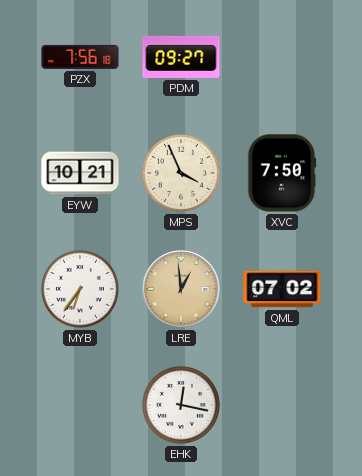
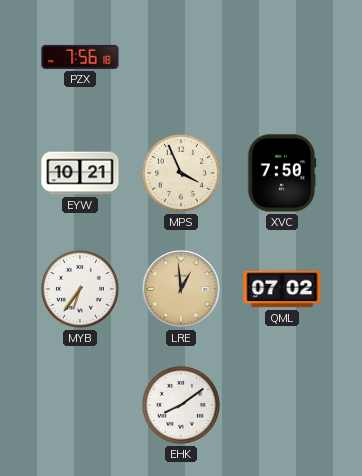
PDM: 09:27 -> none
EHK: 12:17 -> 8:09
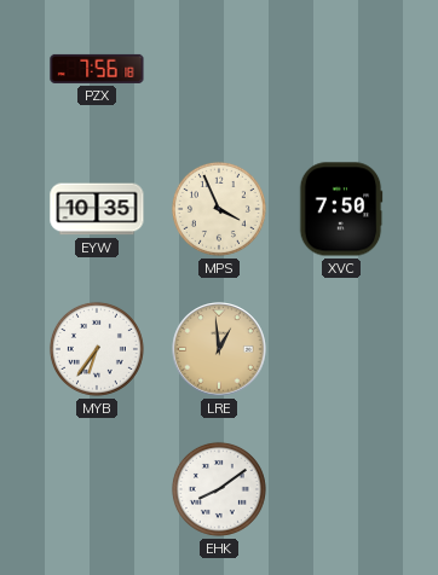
EYW: 10:21 -> 10:35
QML: 07:02 -> none
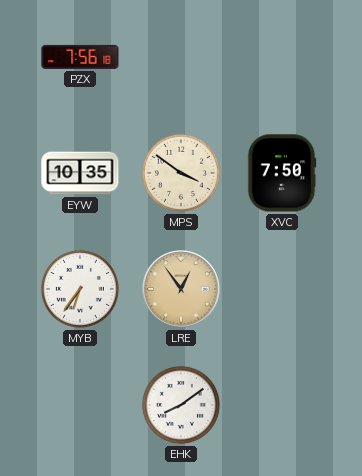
MPS: 3:56 -> 3:51
LRE: 12:59 -> 12:54
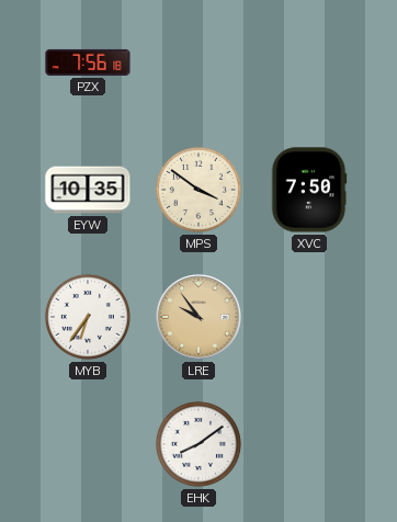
LRE: 12:54 -> 9:54
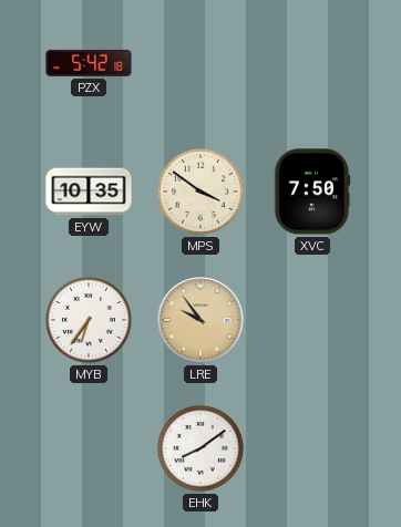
PZX: 7:56 -> 5:42
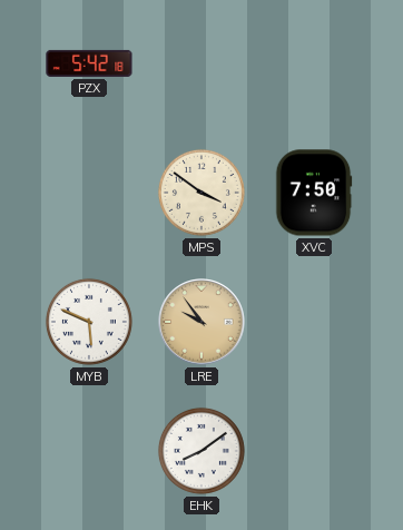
EYW: 10:35 -> none
MYB: 6:36 -> 5:49
